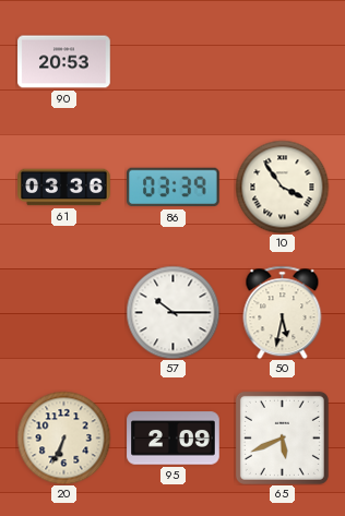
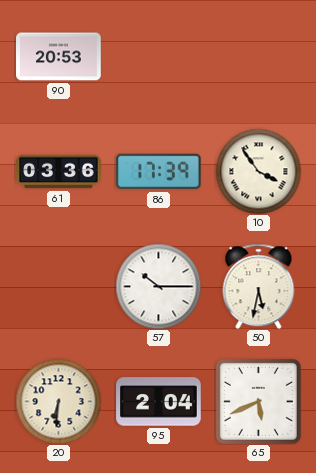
86: 03:39 -> 17:39
20: 6:34 -> 6:31
95: 2:09 -> 2:04
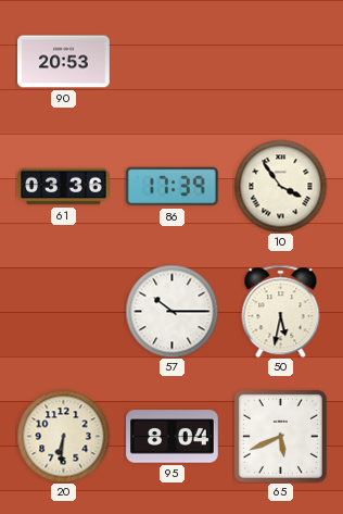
95: 2:04 -> 8:04
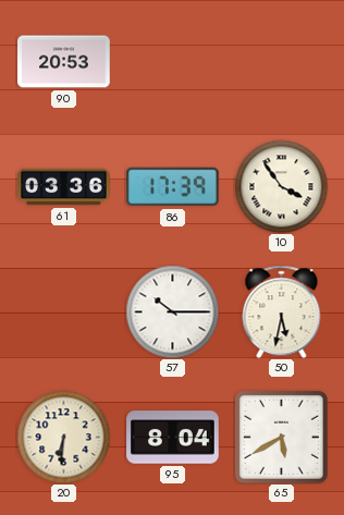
65: 5:41 -> 5:40
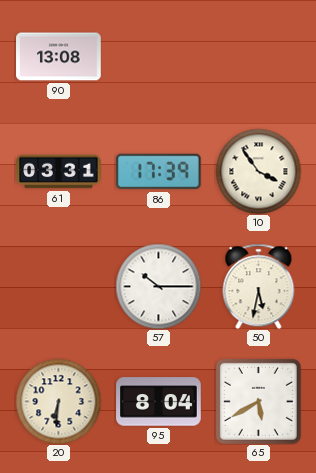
90: 20:53 -> 13:08
61: 03:36 -> 03:31
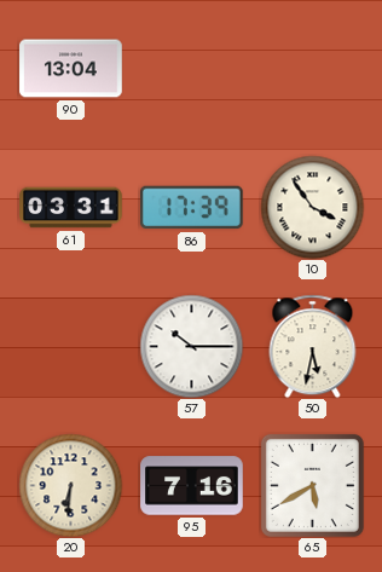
90: 13:08 -> 13:04
95: 8:04 -> 7:16
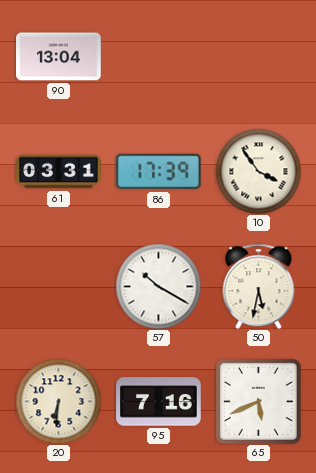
57: 10:15 -> 10:20
65: 5:40 -> 5:41
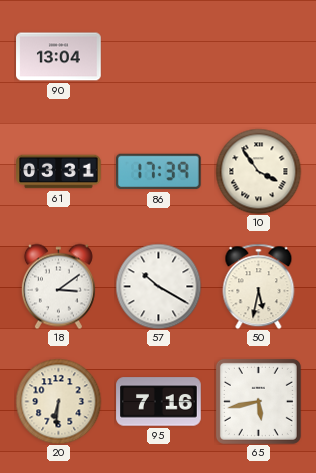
18: none -> 3:09
65: 5:41 -> 5:43
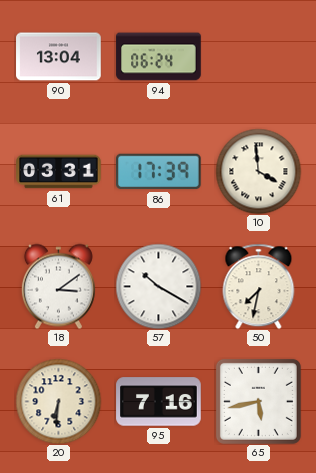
94: none -> 06:24
10: 3:54 -> 3:59
50: 5:32 -> 7:32
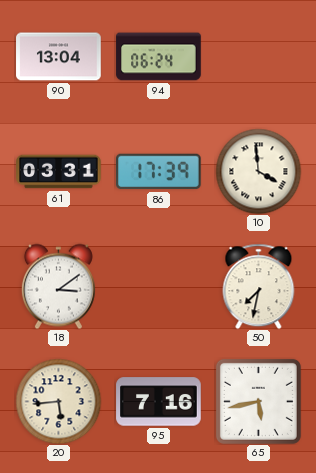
57: 10:20 -> none
20: 6:31 -> 5:44
